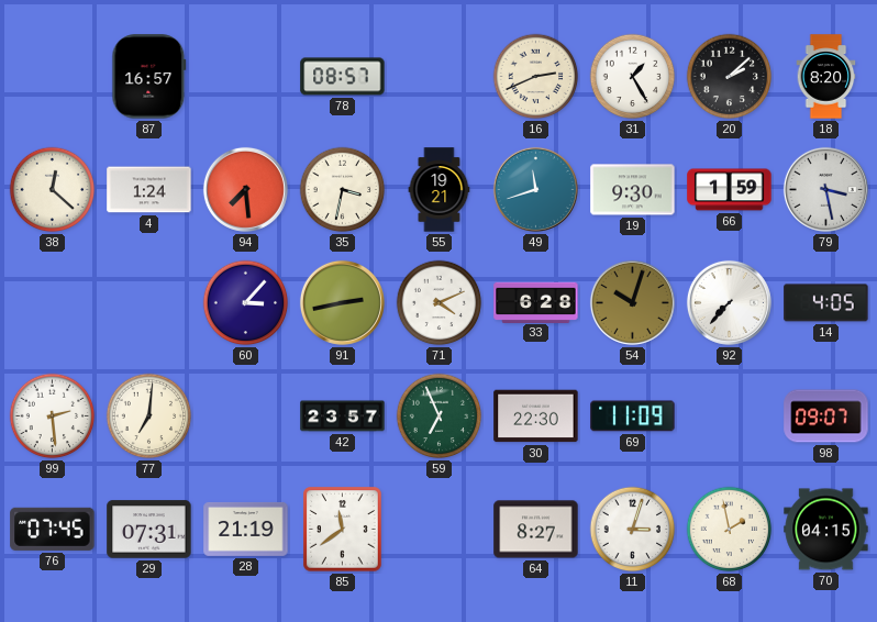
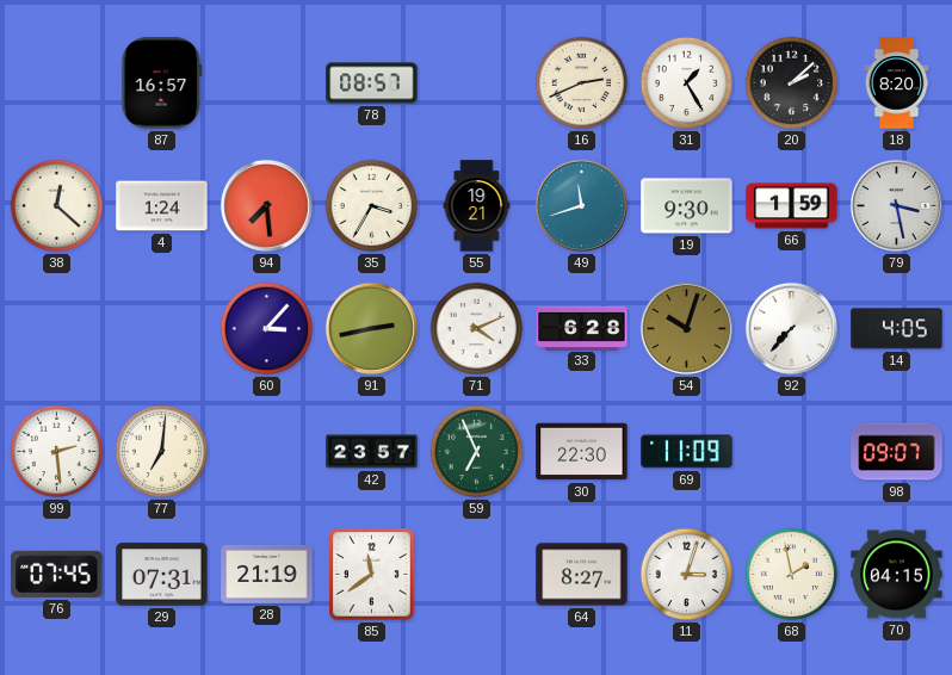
35: 3:32 -> 3:35
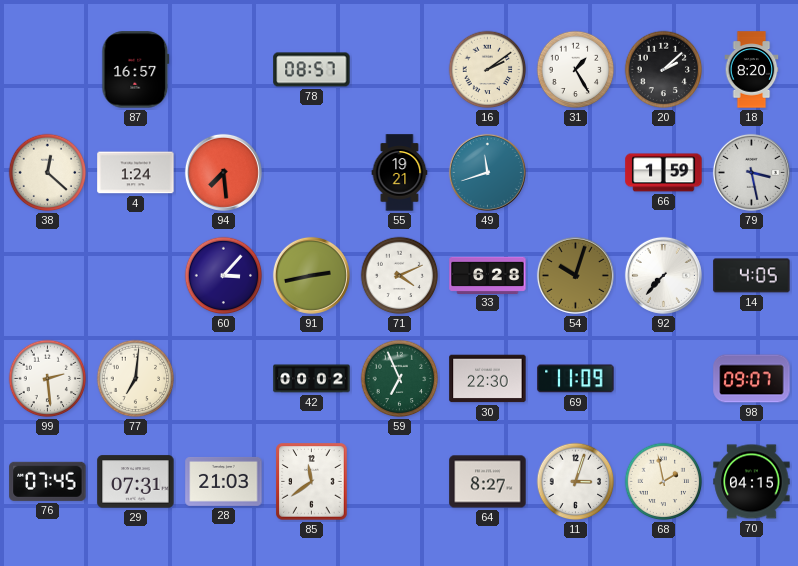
16: 2:41 -> 2:09
35: 3:35 -> none
19: 9:30 -> none
42: 23:57 -> 00:02
28: 21:19 -> 21:03
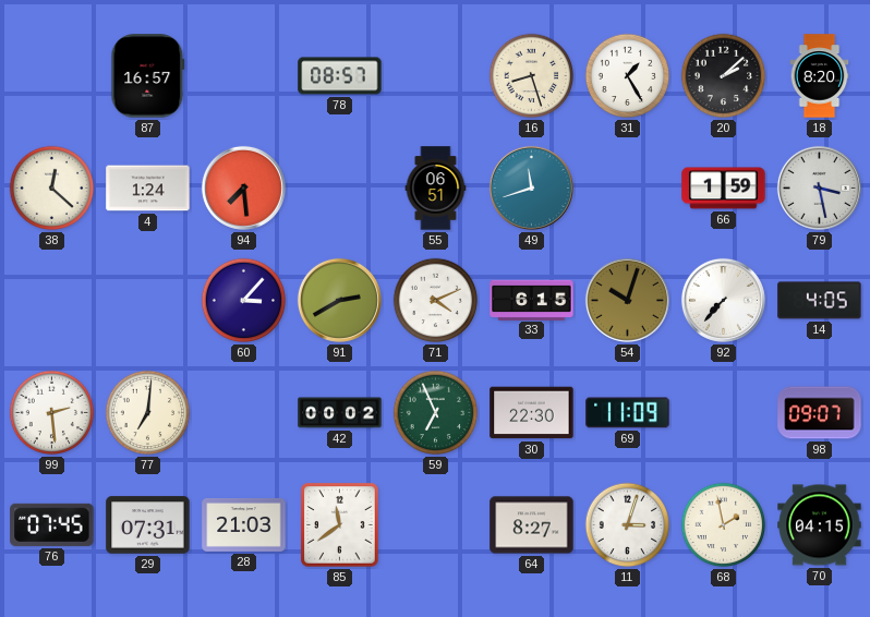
16: 2:09 -> 8:27
55: 19:21 -> 06:51
91: 2:43 -> 2:40
33: 6:28 -> 6:15
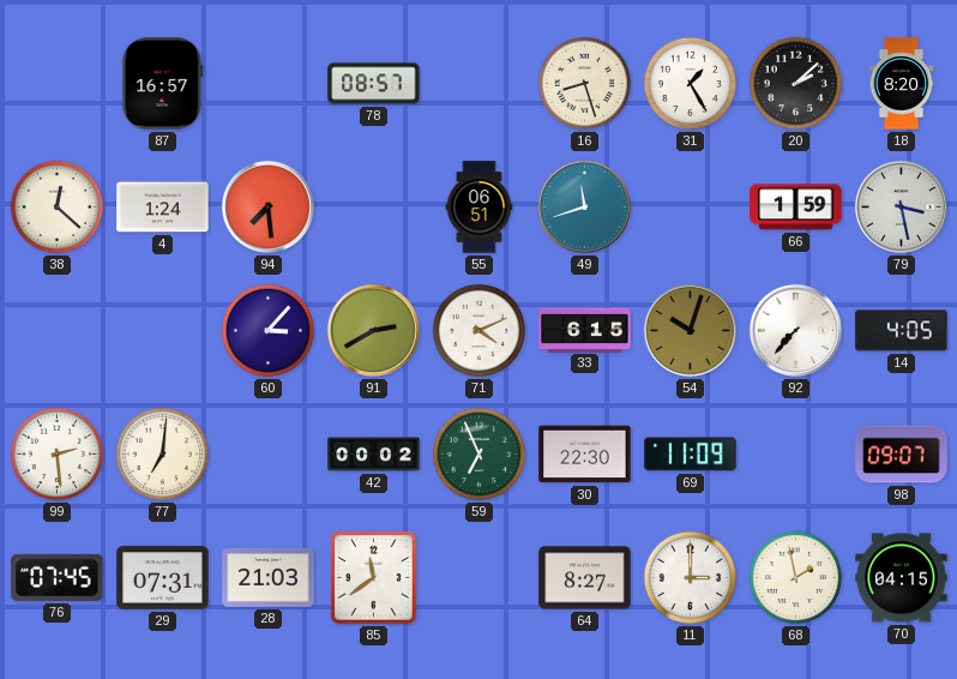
11: 3:03 -> 3:00
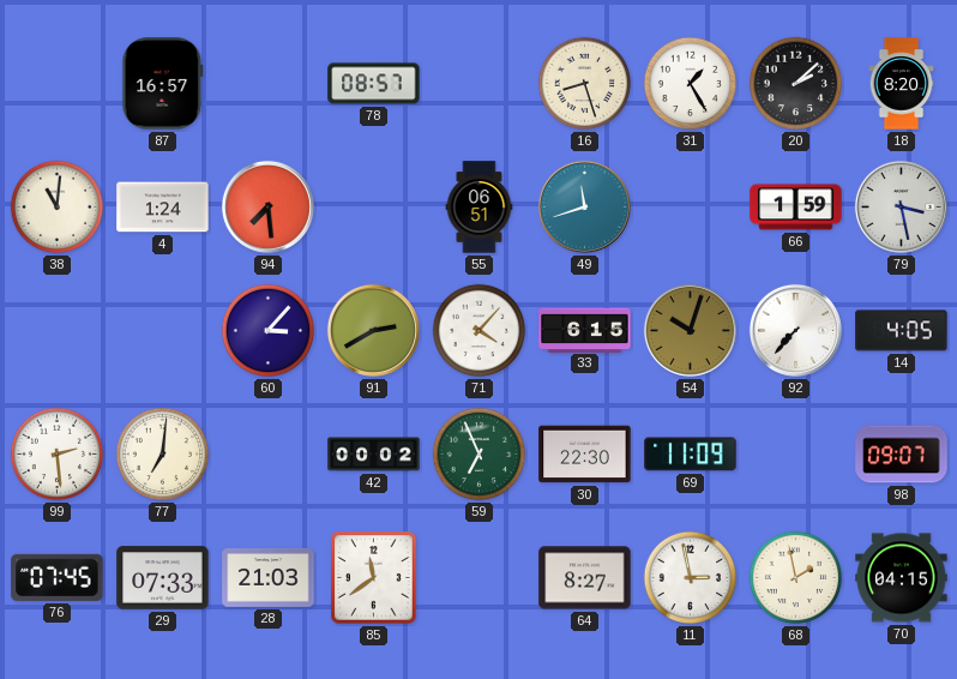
38: 12:22 -> 11:01
71: 4:11 -> 4:07
29: 07:31 -> 07:33
11: 3:00 -> 2:58
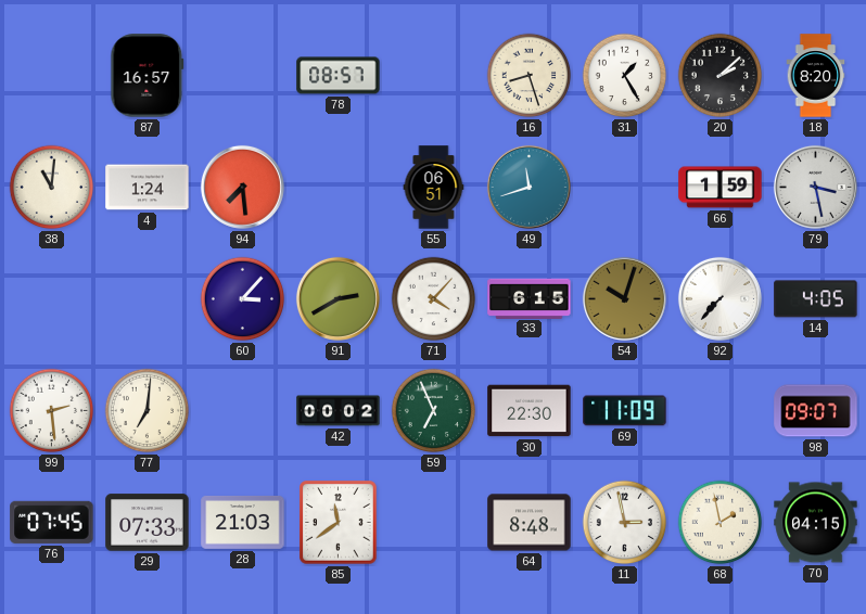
64: 8:27 -> 8:48
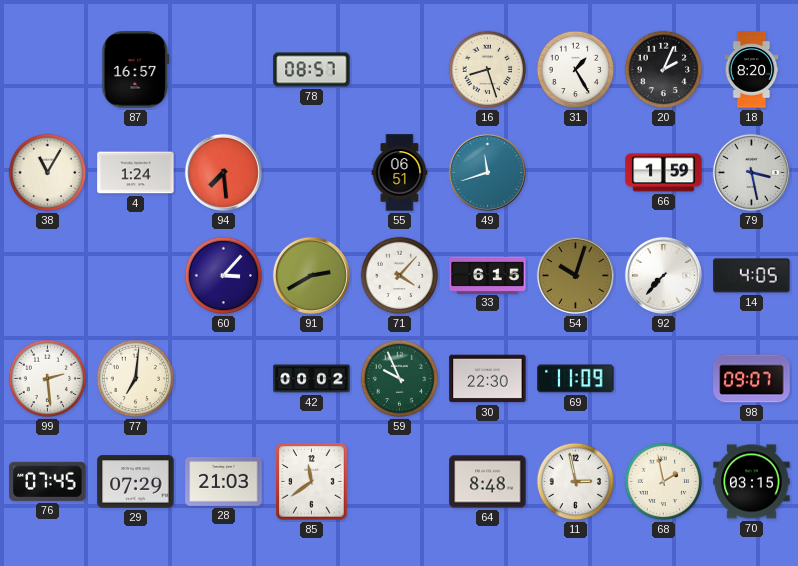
20: 2:08 -> 2:04
38: 11:01 -> 11:05
59: 6:56 -> 9:56
29: 07:33 -> 07:29
70: 04:15 -> 03:15
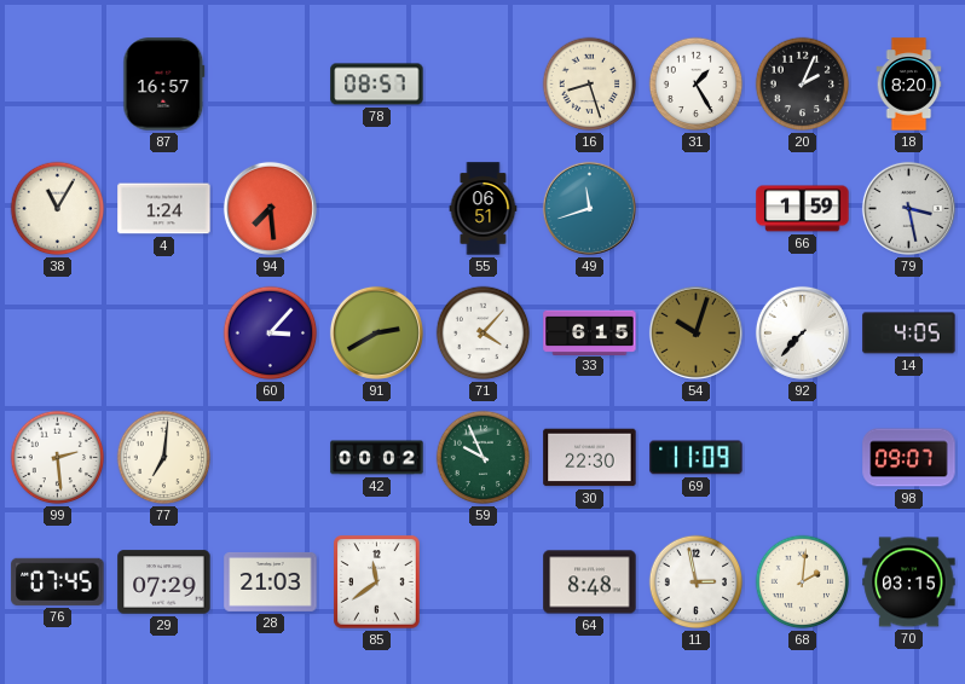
68: 1:58 -> 2:01
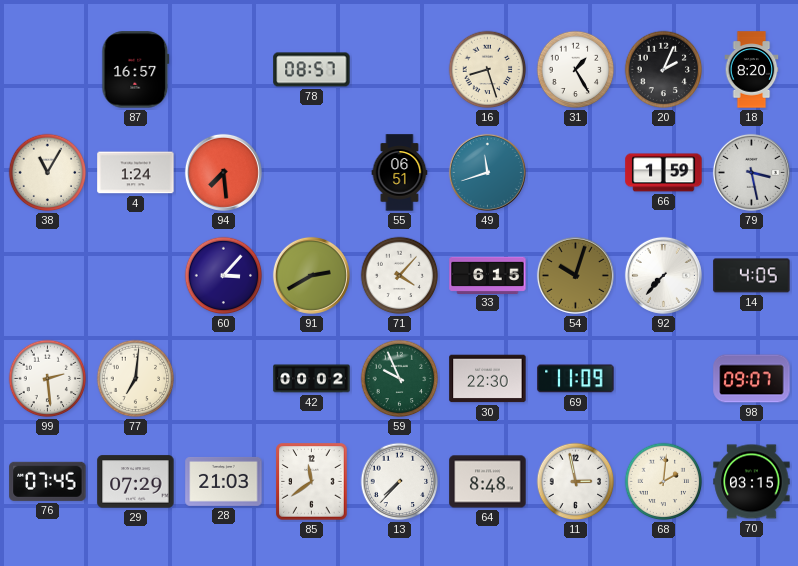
13: none -> 7:37
